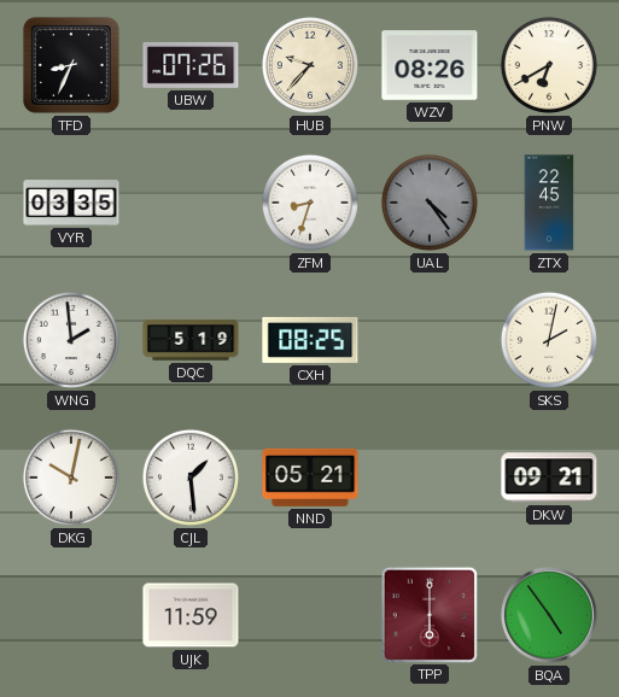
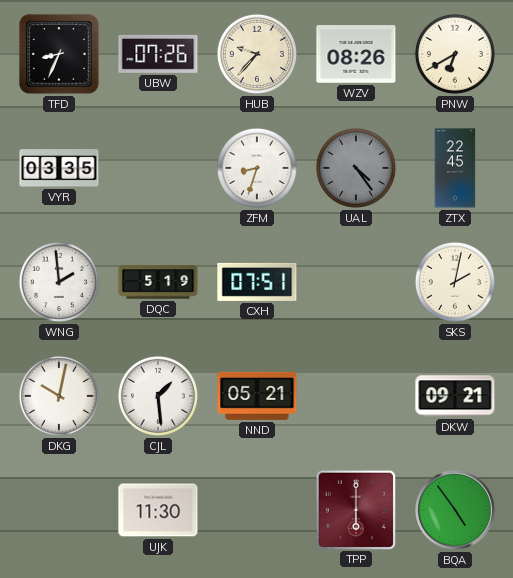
CXH: 08:25 -> 07:51
UJK: 11:59 -> 11:30
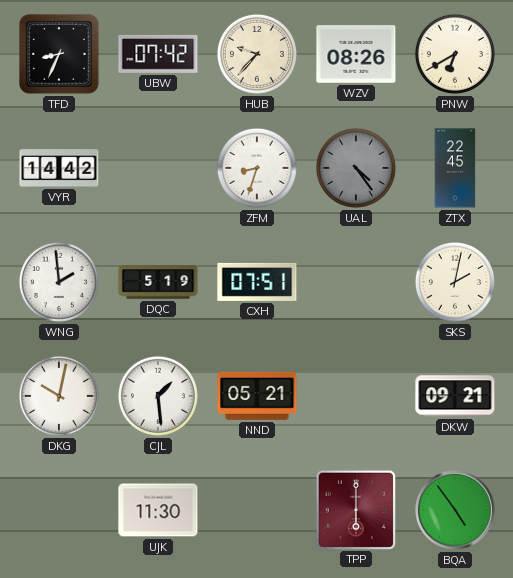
UBW: 07:26 -> 07:42
VYR: 03:35 -> 14:42
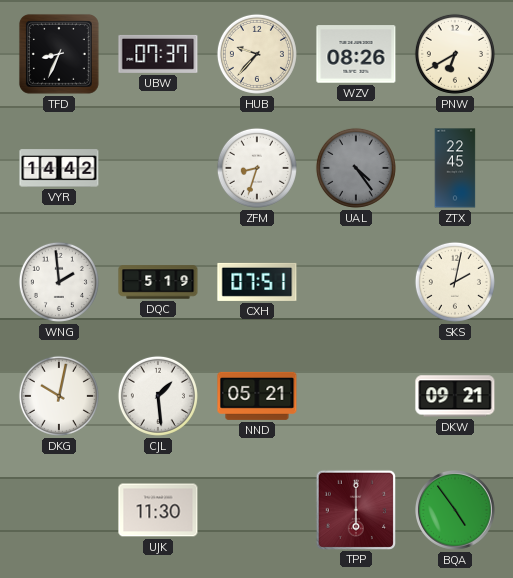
UBW: 07:42 -> 07:37
